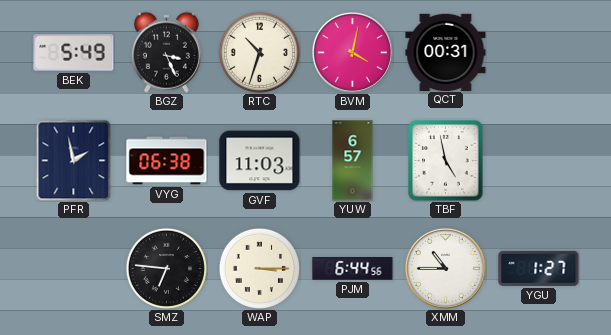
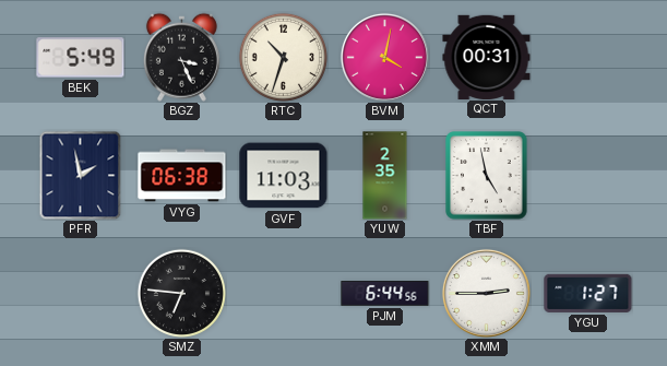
YUW: 6:57 -> 2:35
WAP: 3:15 -> none
XMM: 10:45 -> 2:45
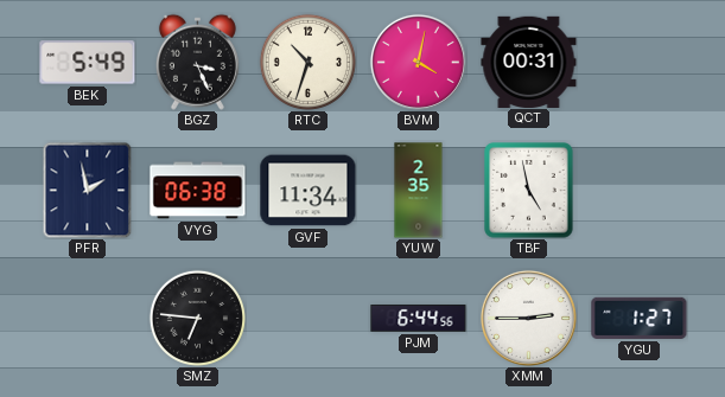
GVF: 11:03 -> 11:34
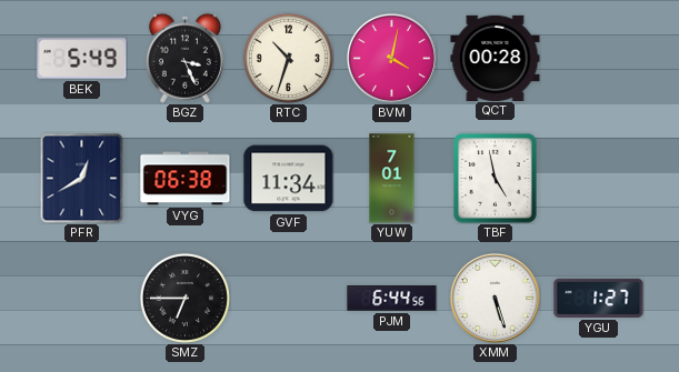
QCT: 00:31 -> 00:28
PFR: 1:58 -> 12:40
YUW: 2:35 -> 7:01
SMZ: 6:46 -> 6:45
XMM: 2:45 -> 5:27
